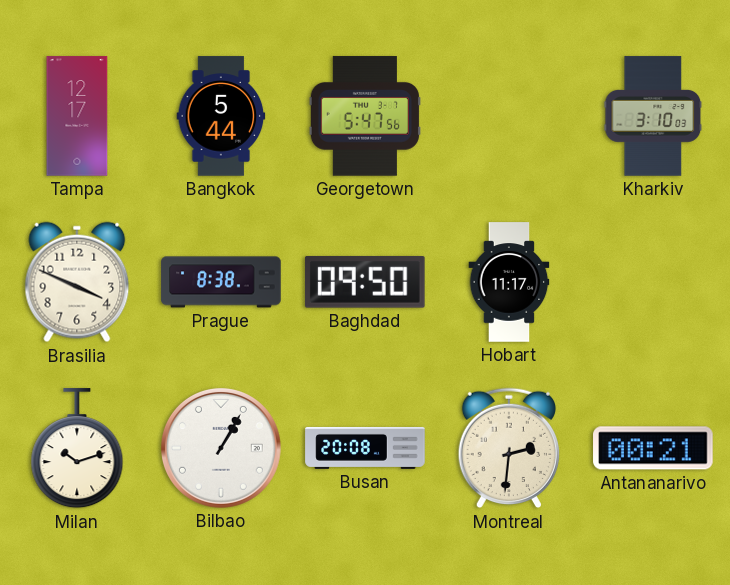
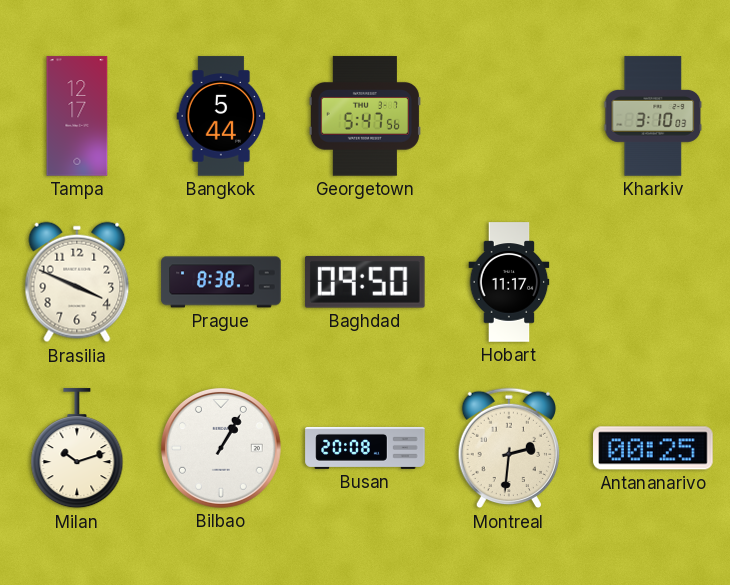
Antananarivo: 00:21 -> 00:25
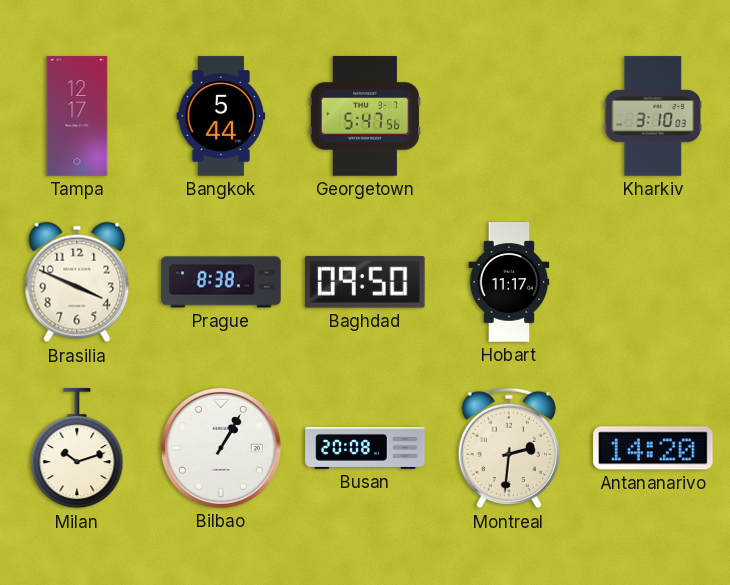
Antananarivo: 00:25 -> 14:20
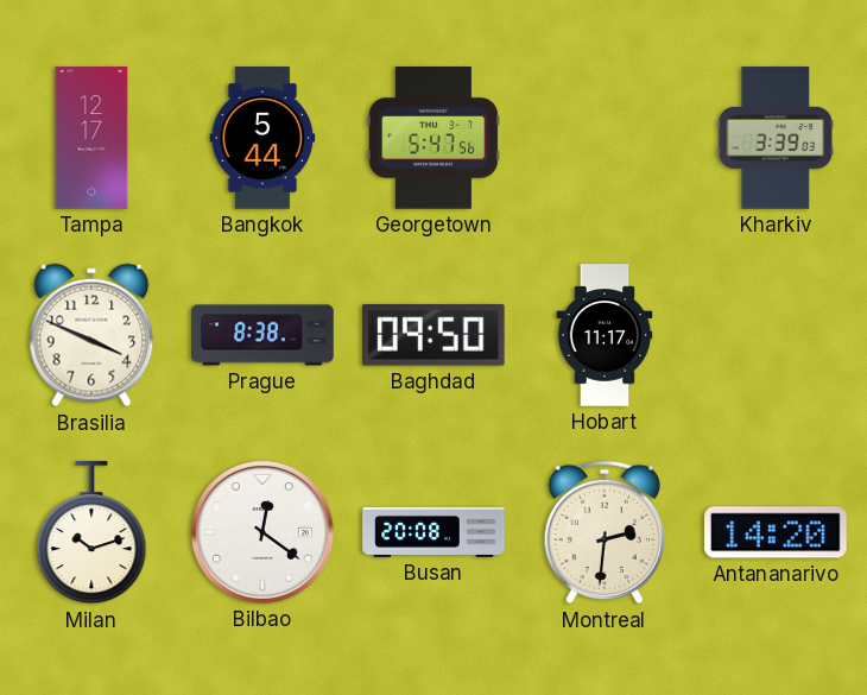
Kharkiv: 3:10 -> 3:39
Bilbao: 1:05 -> 12:21
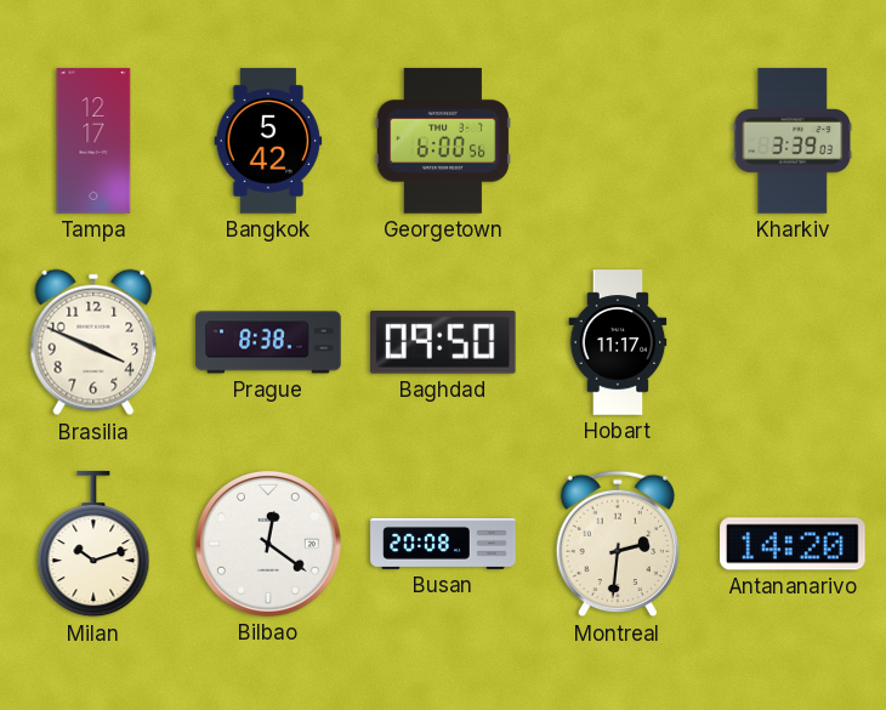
Bangkok: 5:44 -> 5:42
Georgetown: 5:47 -> 6:00
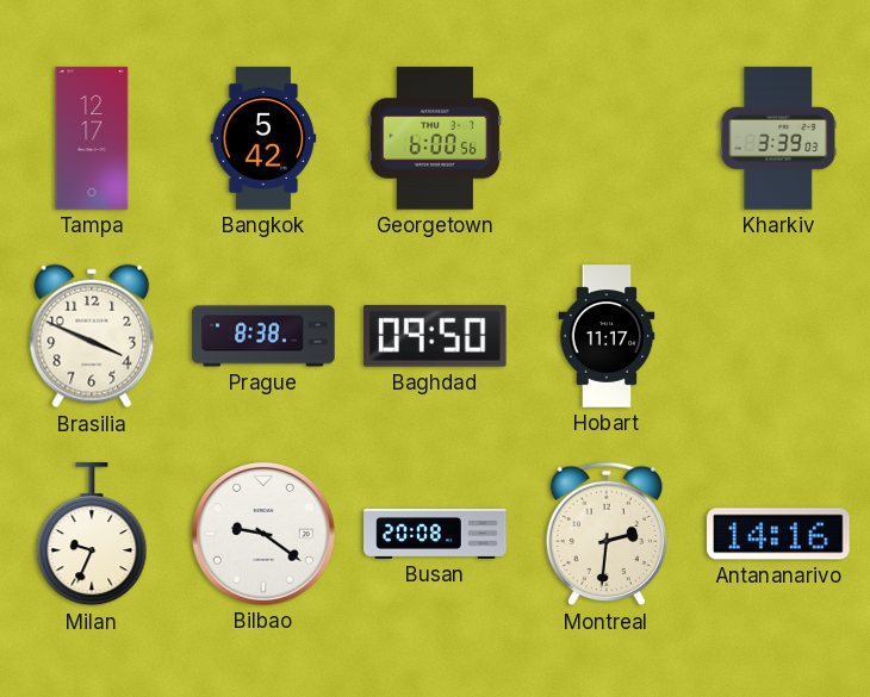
Milan: 10:12 -> 9:34
Bilbao: 12:21 -> 9:21
Antananarivo: 14:20 -> 14:16
